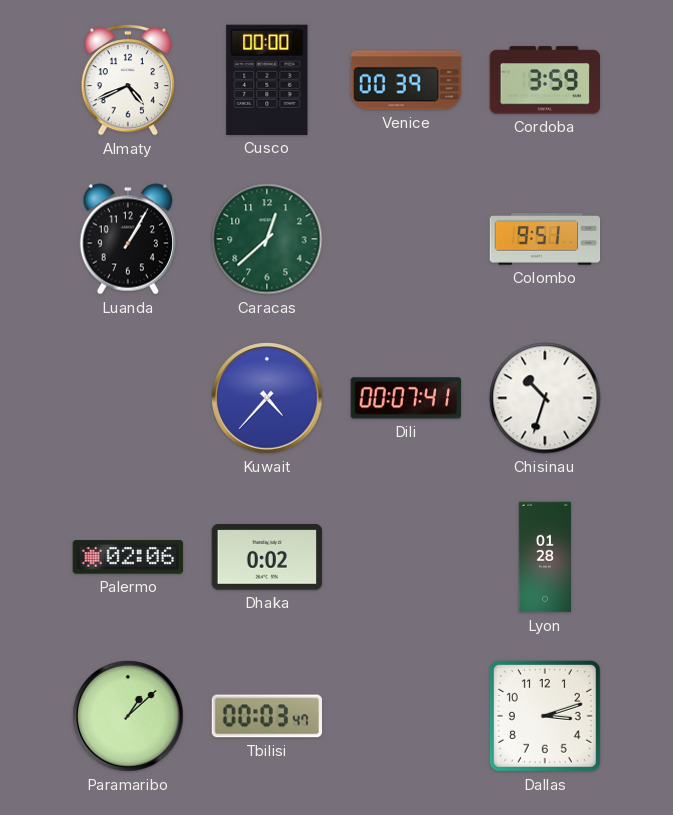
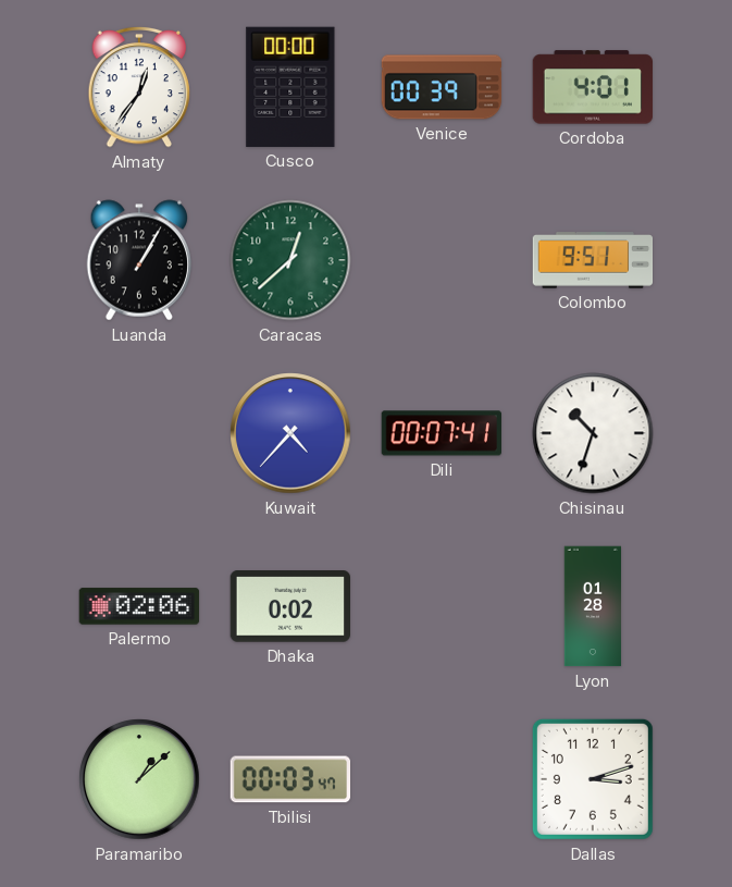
Almaty: 4:41 -> 12:36
Cordoba: 3:59 -> 4:01
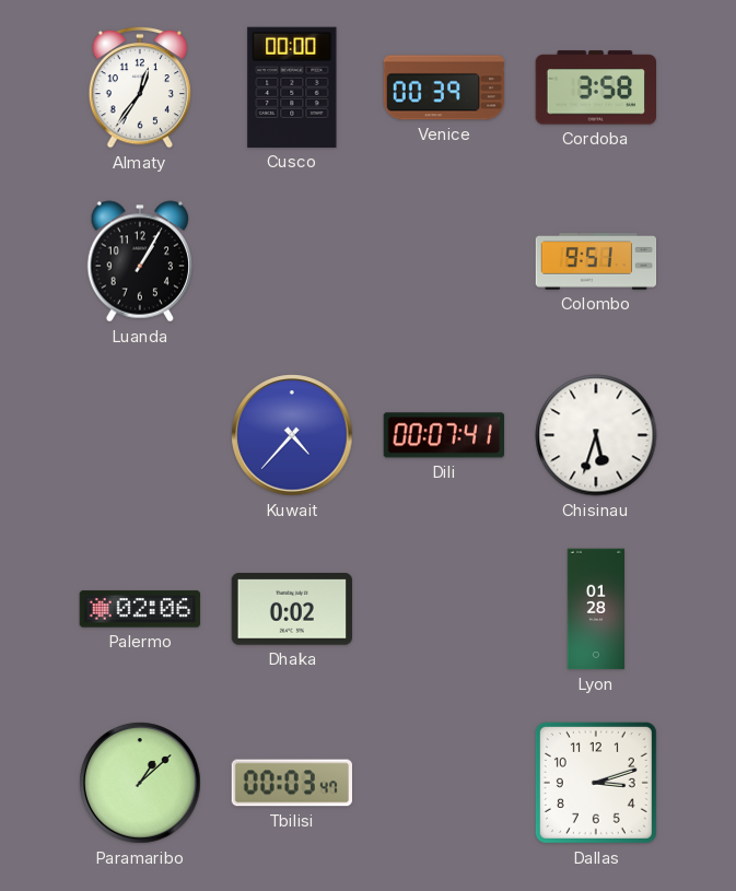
Cordoba: 4:01 -> 3:58
Caracas: 12:38 -> none
Chisinau: 10:33 -> 5:33
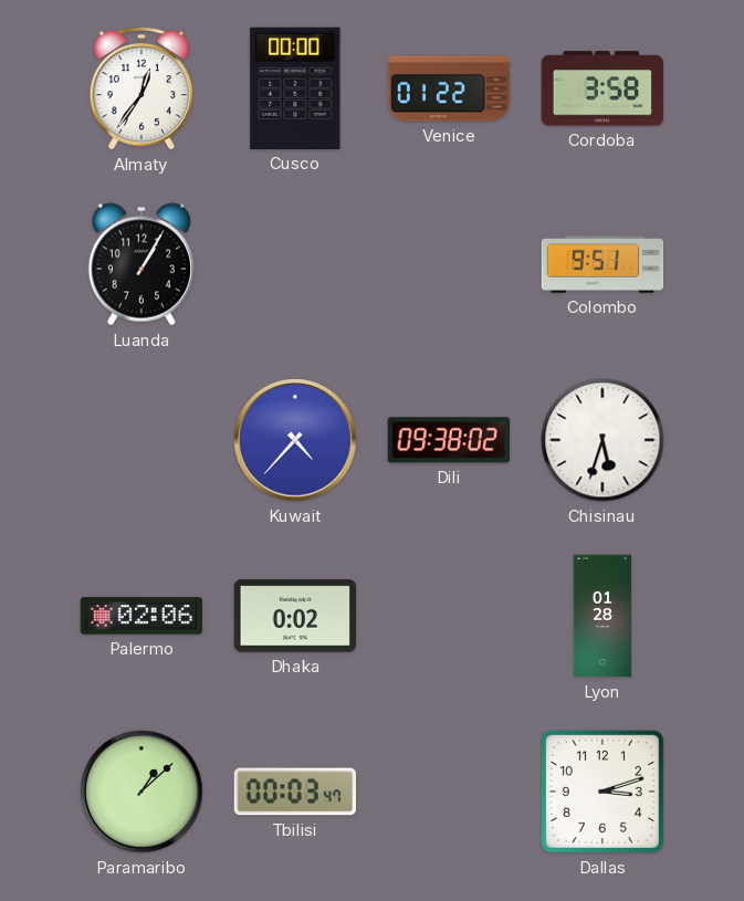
Venice: 00:39 -> 01:22
Dili: 00:07 -> 09:38
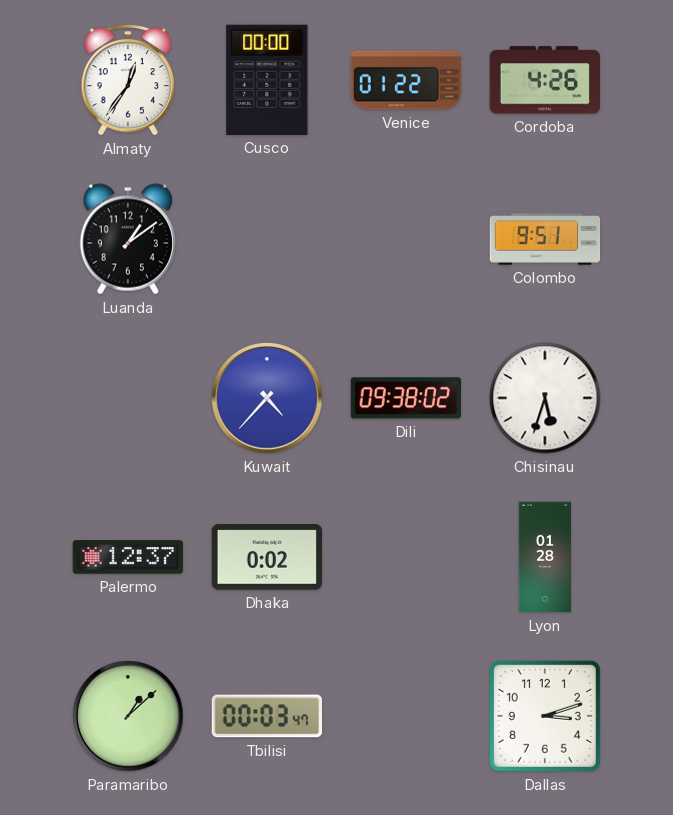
Cordoba: 3:58 -> 4:26
Luanda: 1:05 -> 1:09
Palermo: 02:06 -> 12:37
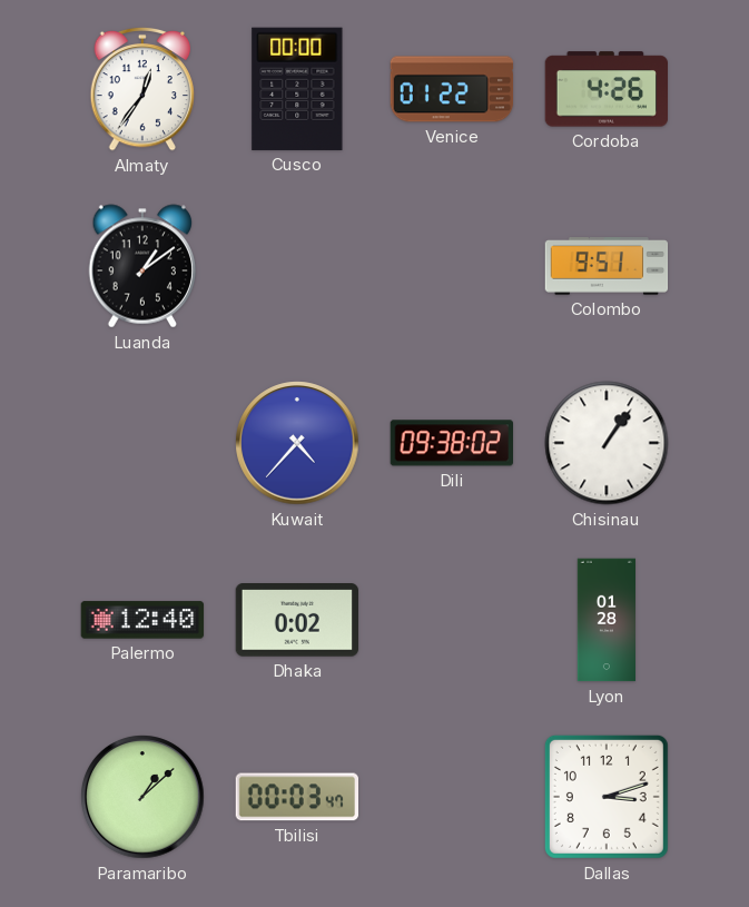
Chisinau: 5:33 -> 1:06
Palermo: 12:37 -> 12:40
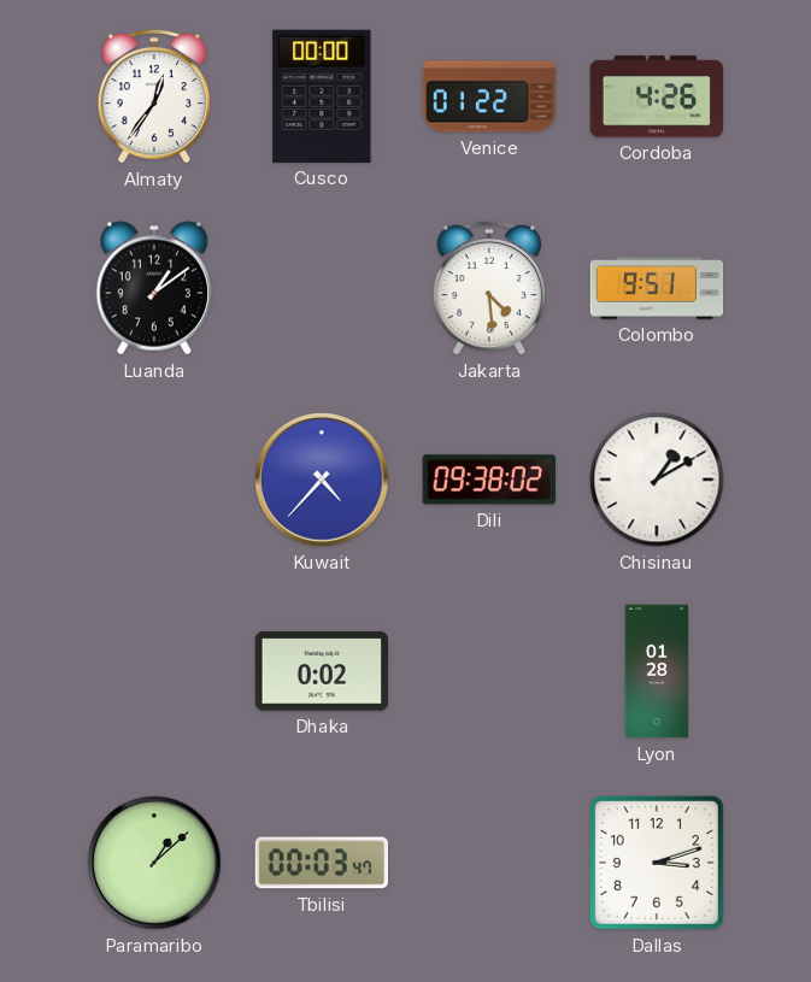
Jakarta: none -> 4:29
Chisinau: 1:06 -> 1:10
Palermo: 12:40 -> none
